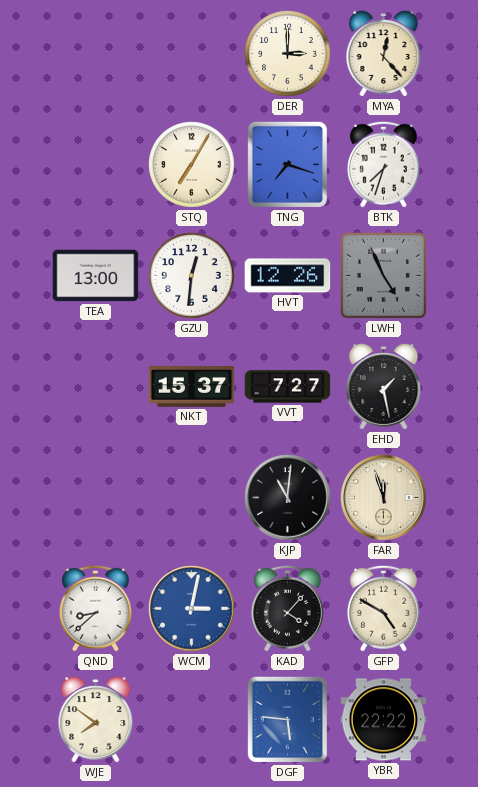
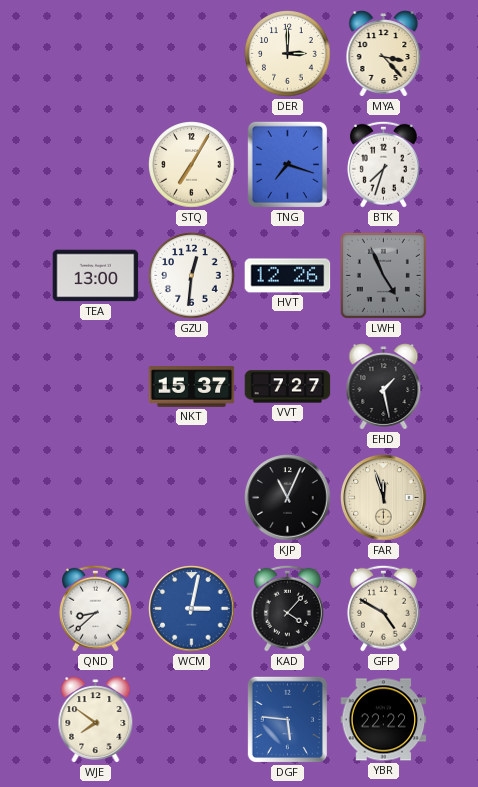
MYA: 12:23 -> 3:23
KJP: 11:01 -> 11:04
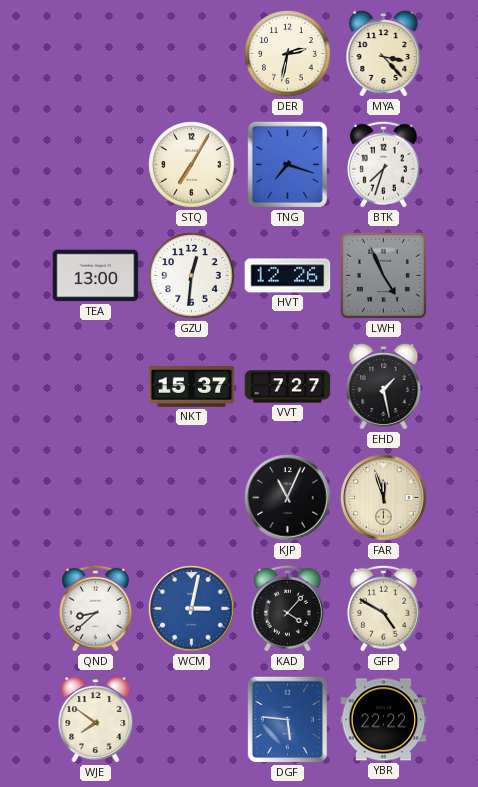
DER: 3:00 -> 2:32
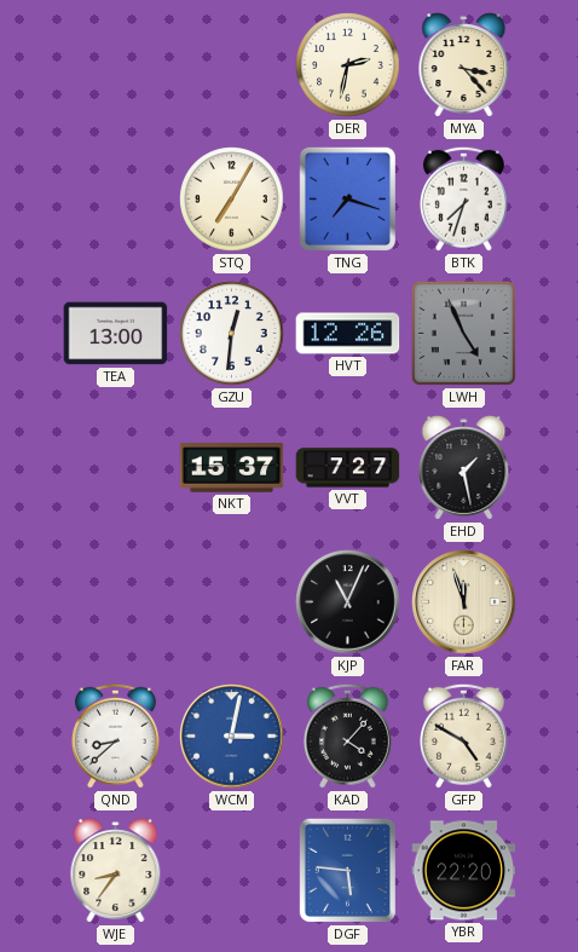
WJE: 7:51 -> 8:36
YBR: 22:22 -> 22:20
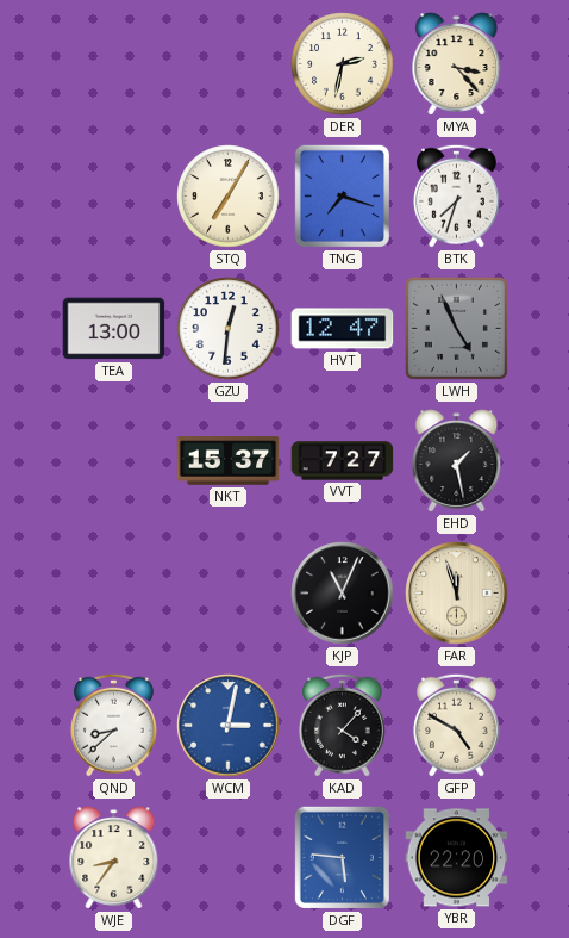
HVT: 12:26 -> 12:47
